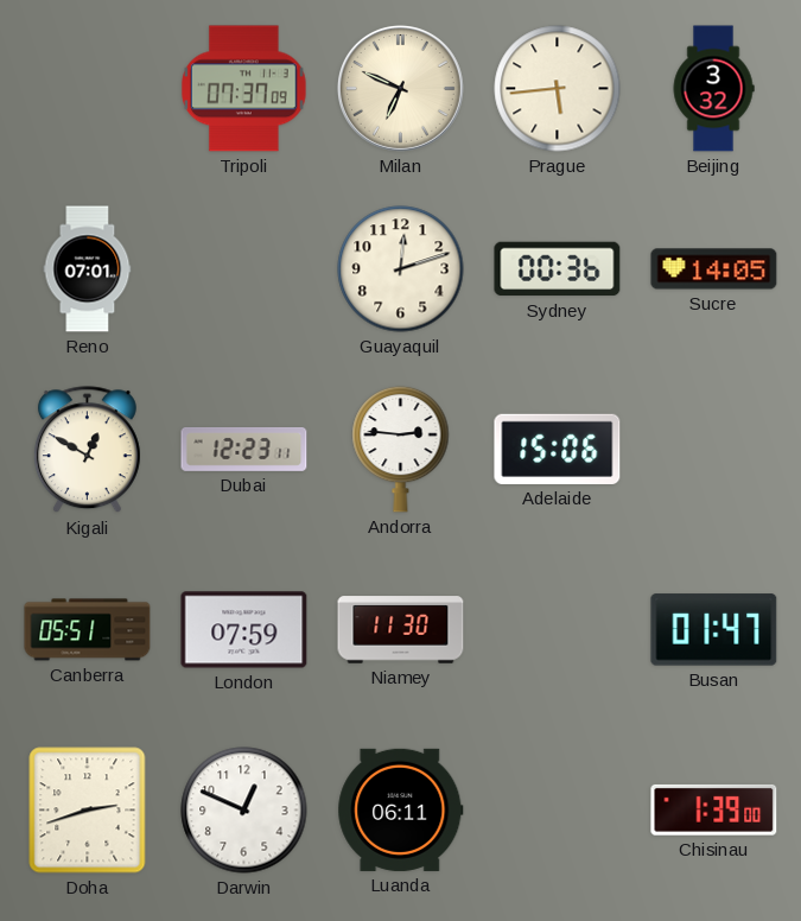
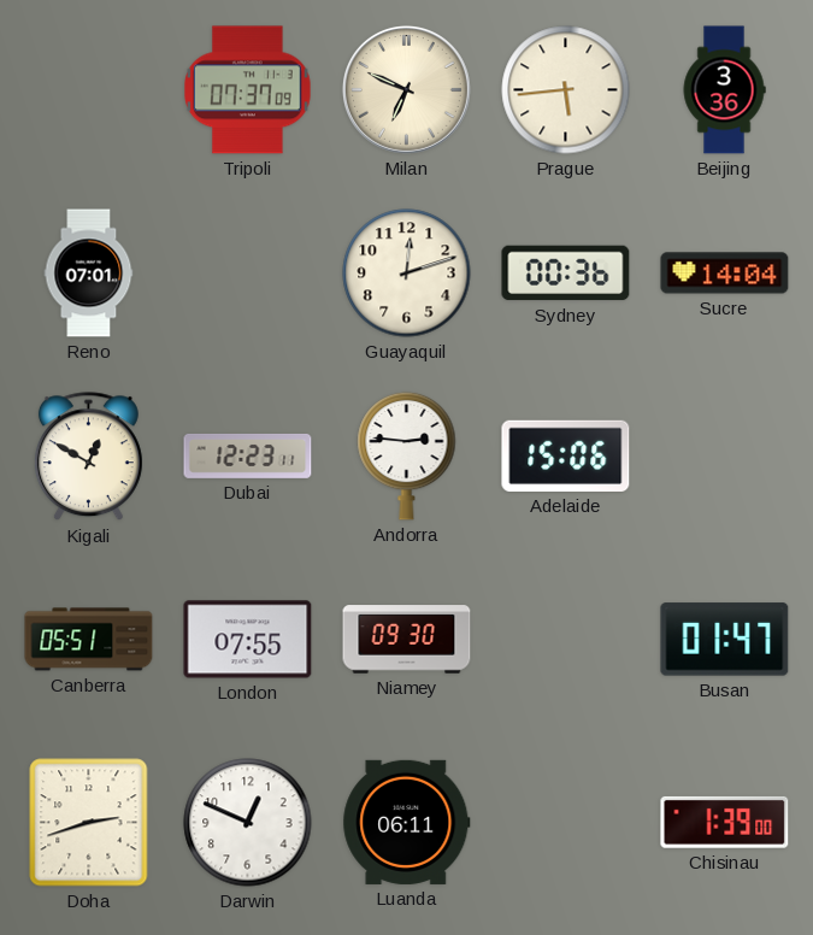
Beijing: 3:32 -> 3:36
Sucre: 14:05 -> 14:04
London: 07:59 -> 07:55
Niamey: 11:30 -> 09:30
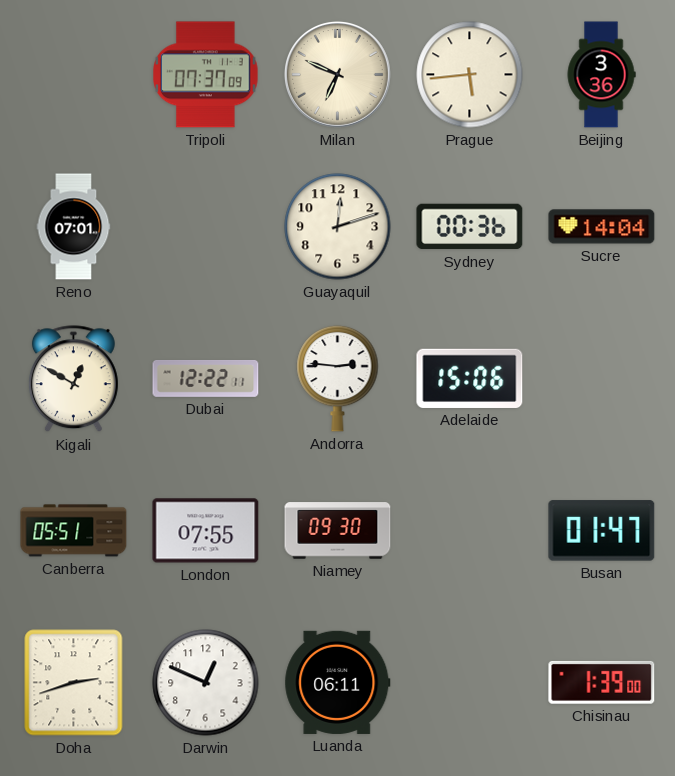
Dubai: 12:23 -> 12:22
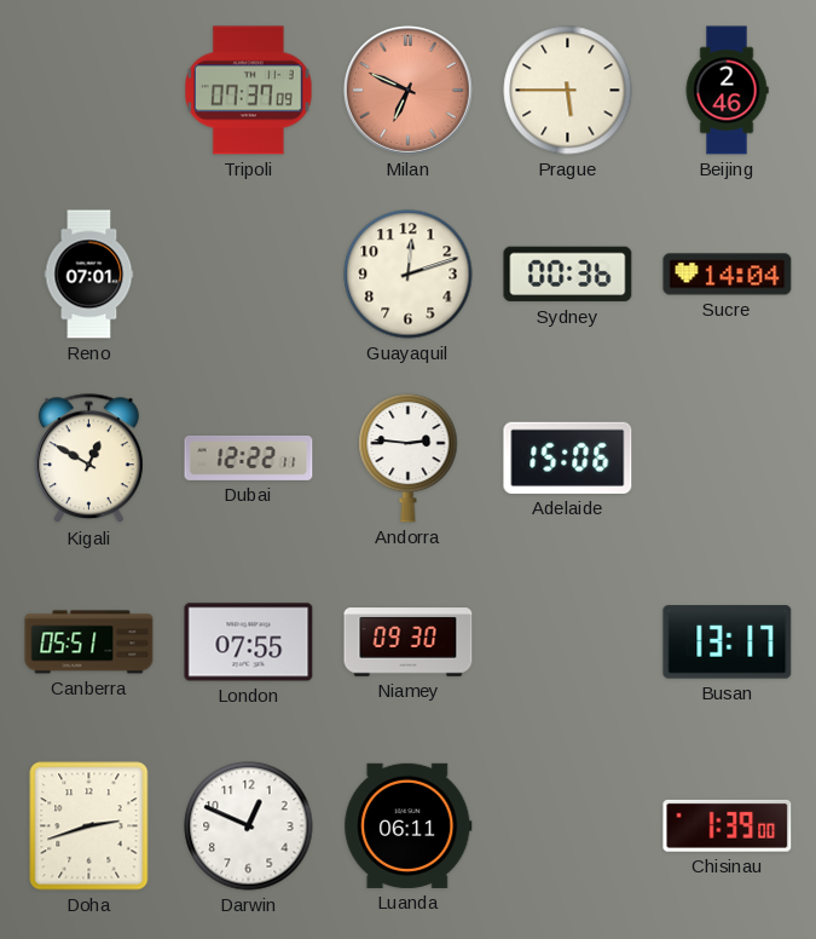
Milan dial: cream -> salmon
Prague: 5:44 -> 5:45
Beijing: 3:36 -> 2:46
Busan: 01:47 -> 13:17
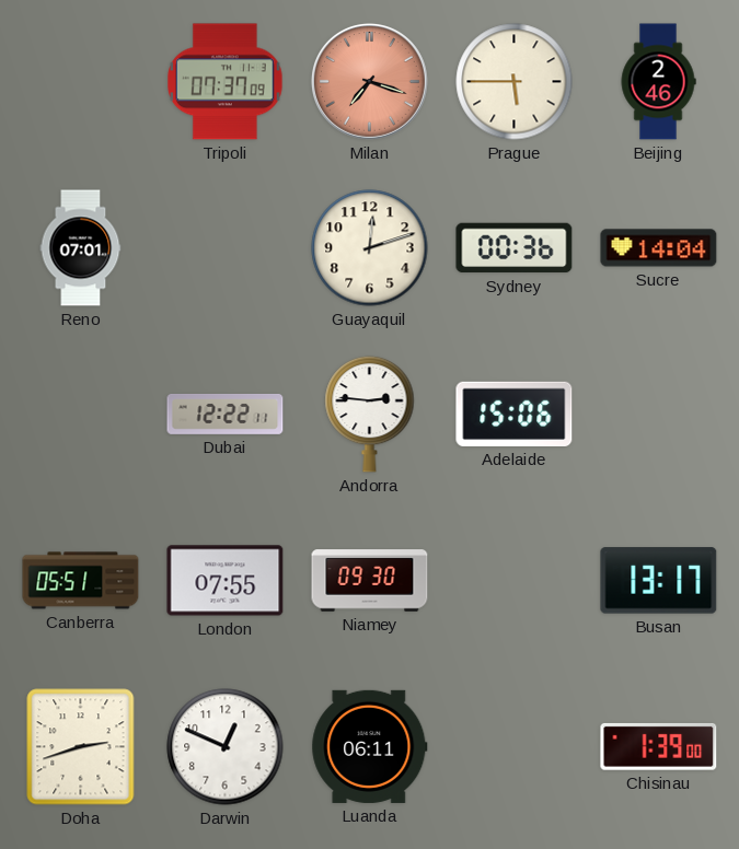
Milan: 6:49 -> 7:18
Kigali: 12:50 -> none
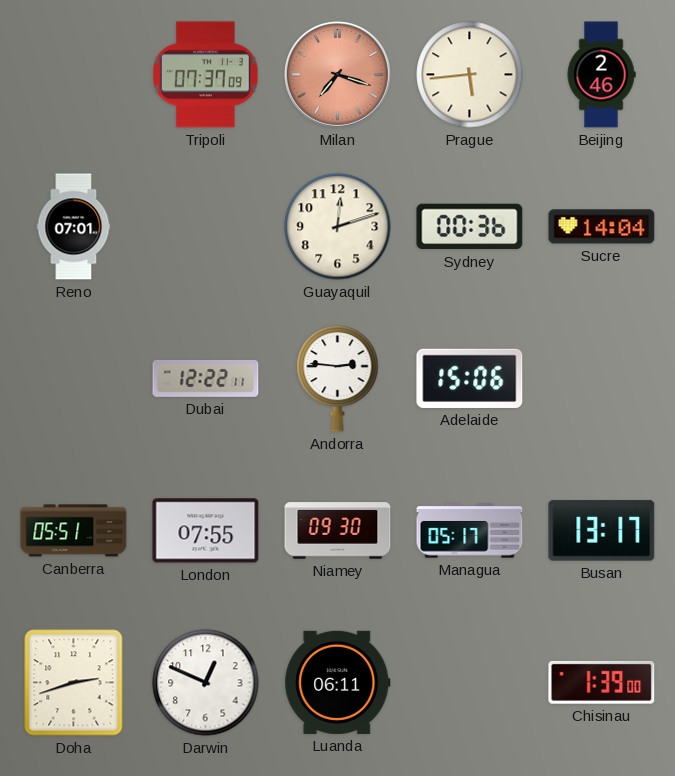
Prague: 5:45 -> 5:44
Managua: none -> 05:17
